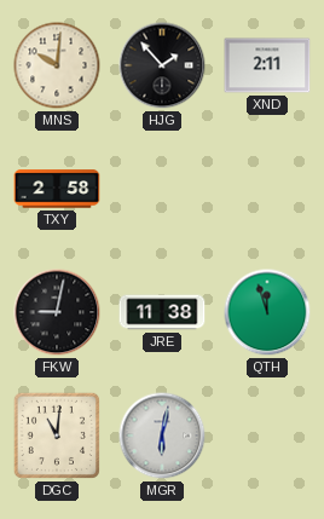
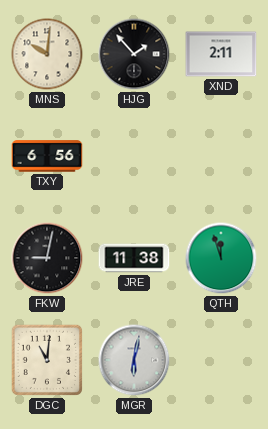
TXY: 2:58 -> 6:56
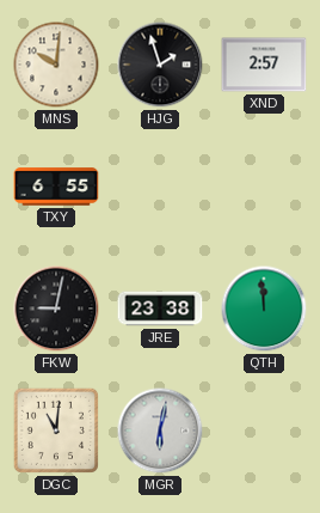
HJG: 1:53 -> 1:57
XND: 2:11 -> 2:57
TXY: 6:56 -> 6:55
JRE: 11:38 -> 23:38
QTH: 11:57 -> 11:59
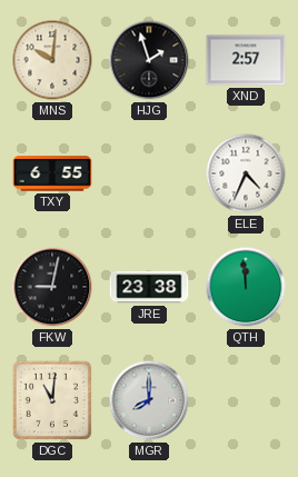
ELE: none -> 4:34
MGR: 6:02 -> 8:00
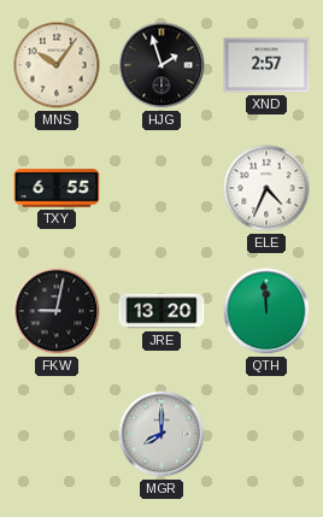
MNS: 10:01 -> 10:06
JRE: 23:38 -> 13:20
DGC: 11:01 -> none
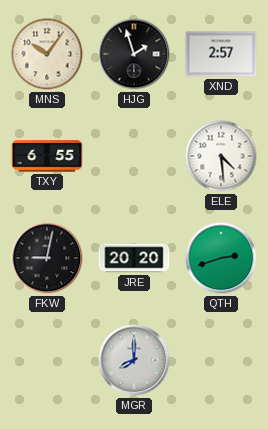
ELE: 4:34 -> 4:29
JRE: 13:20 -> 20:20
QTH: 11:59 -> 2:42
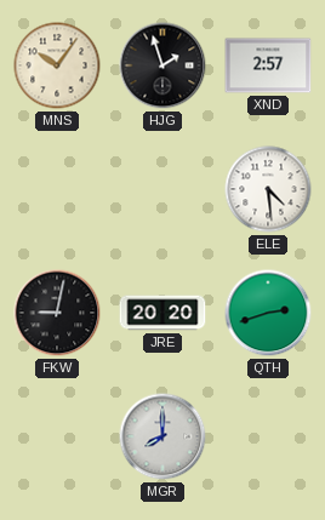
TXY: 6:55 -> none
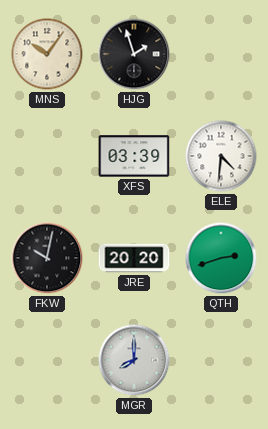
XND: 2:57 -> none
XFS: none -> 03:39
ELE: 4:29 -> 4:31
FKW: 9:02 -> 10:02
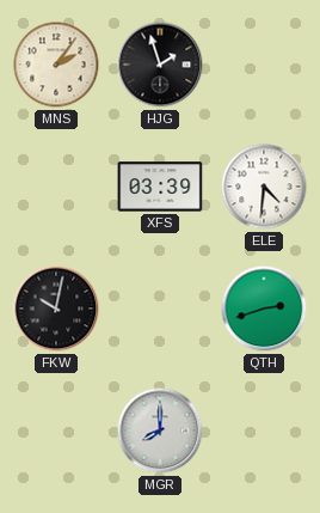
MNS: 10:06 -> 2:06
JRE: 20:20 -> none
